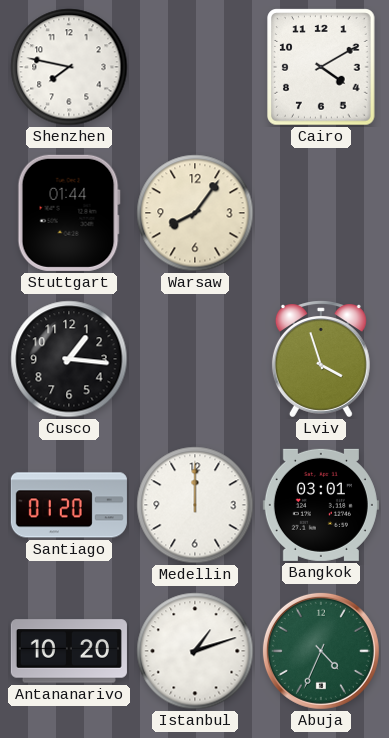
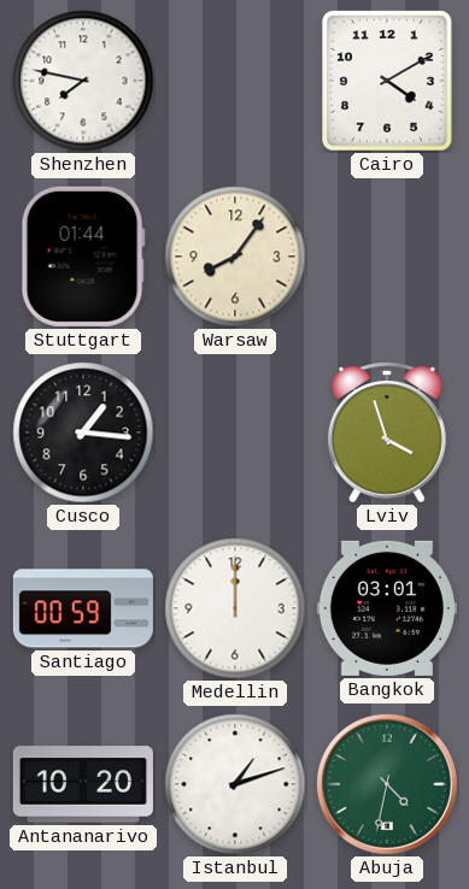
Santiago: 01:20 -> 00:59
Abuja: 4:34 -> 4:32
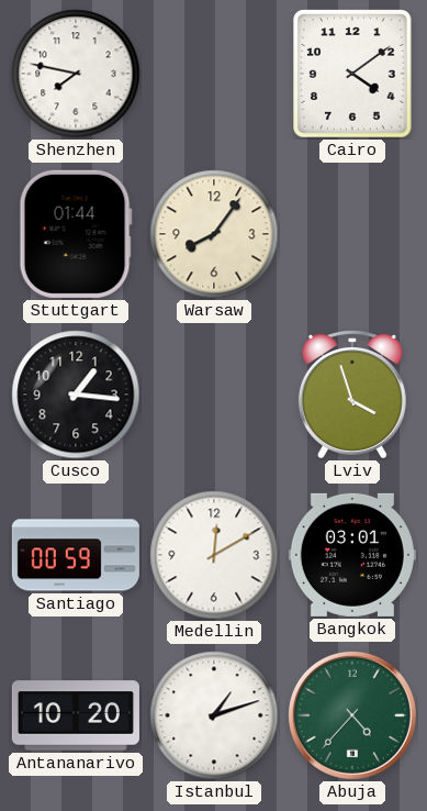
Cairo: 4:10 -> 4:09
Medellin: 12:00 -> 12:10
Abuja: 4:32 -> 4:37
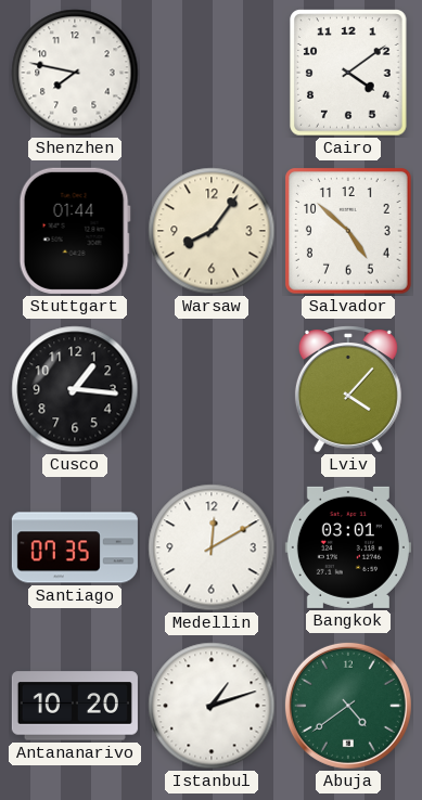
Salvador: none -> 4:52
Lviv: 3:57 -> 4:07
Santiago: 00:59 -> 07:35
Abuja: 4:37 -> 4:39
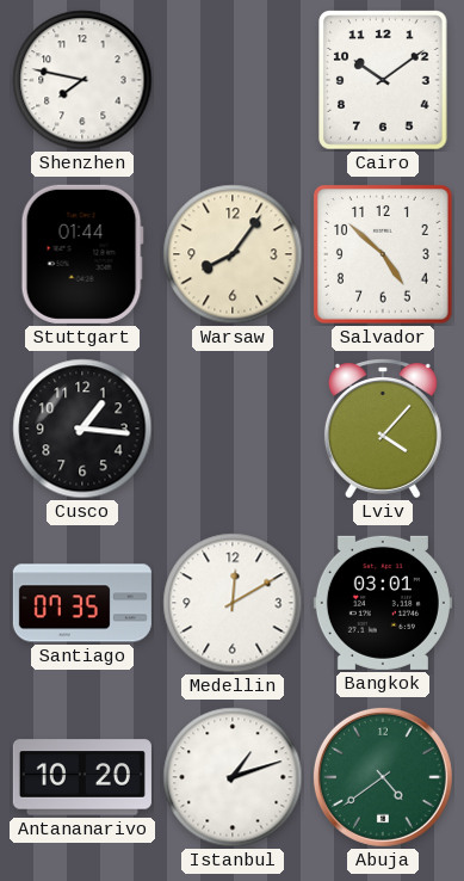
Cairo: 4:09 -> 10:09
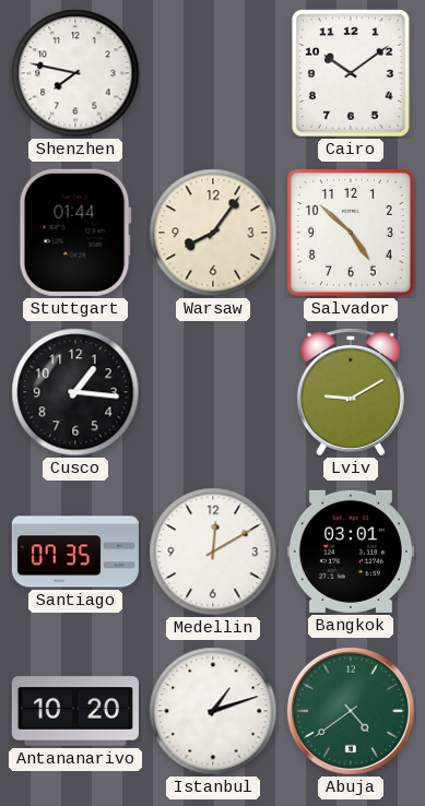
Lviv: 4:07 -> 9:10
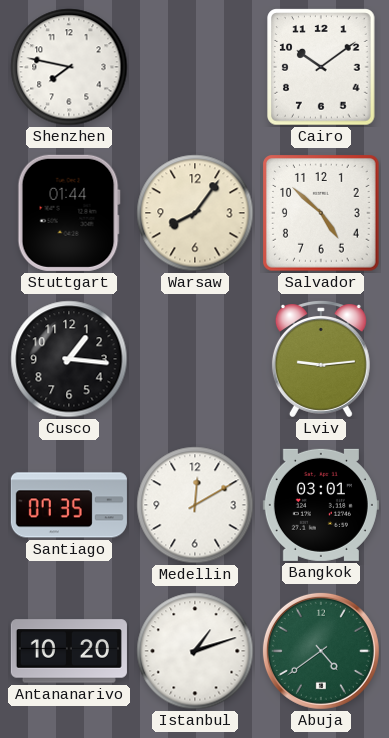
Lviv: 9:10 -> 9:14
